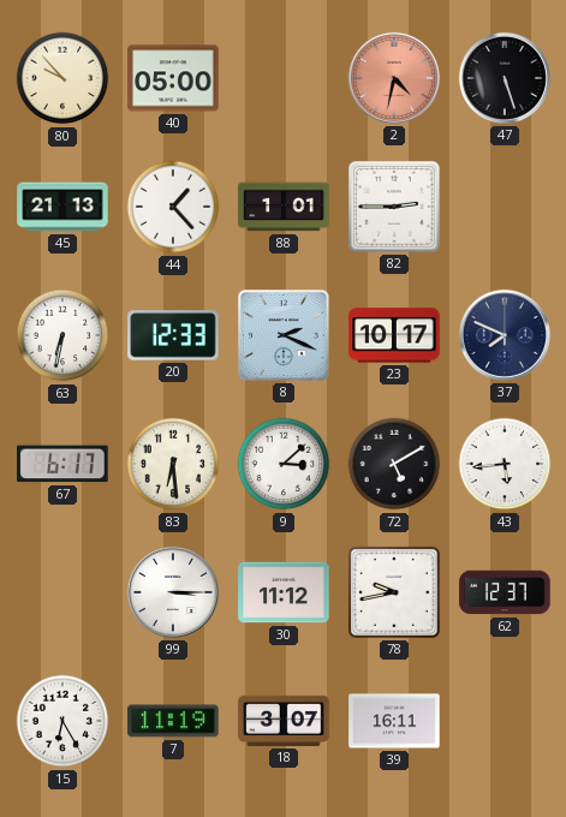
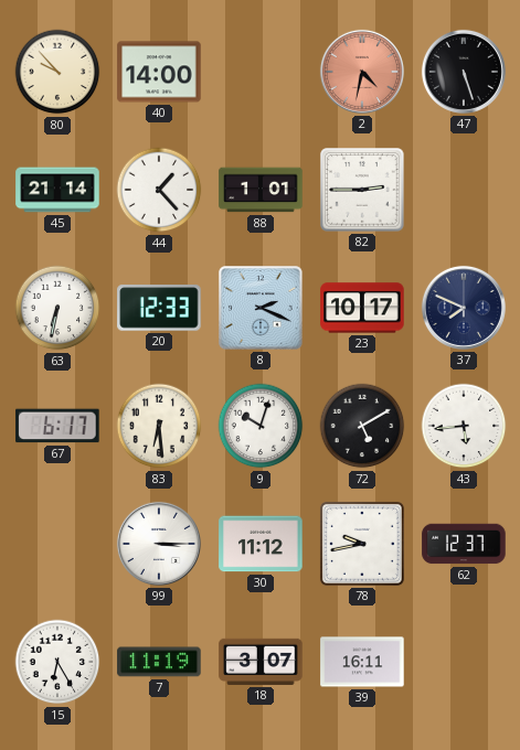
40: 05:00 -> 14:00
45: 21:13 -> 21:14
9: 3:08 -> 10:03
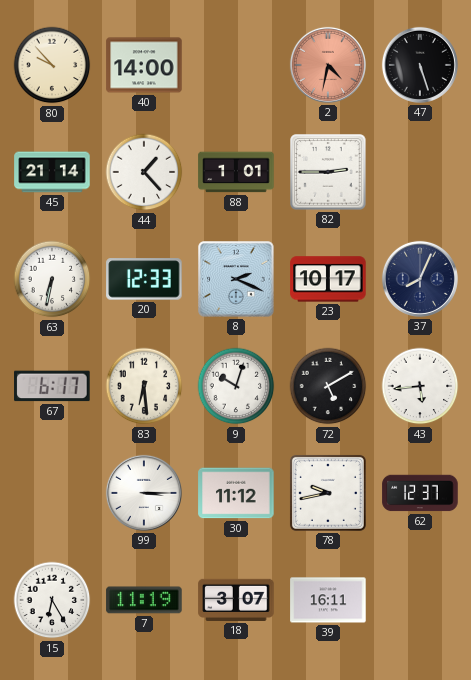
37: 7:49 -> 8:04
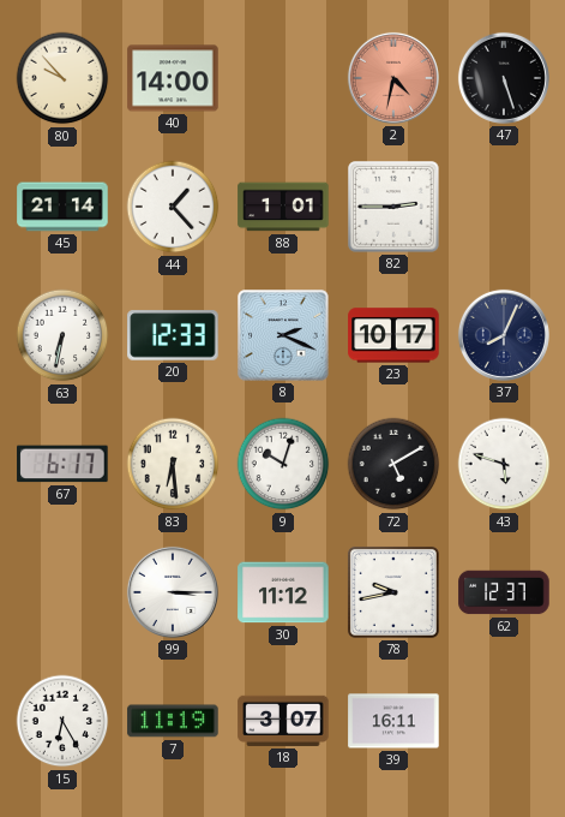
43: 5:44 -> 5:48
